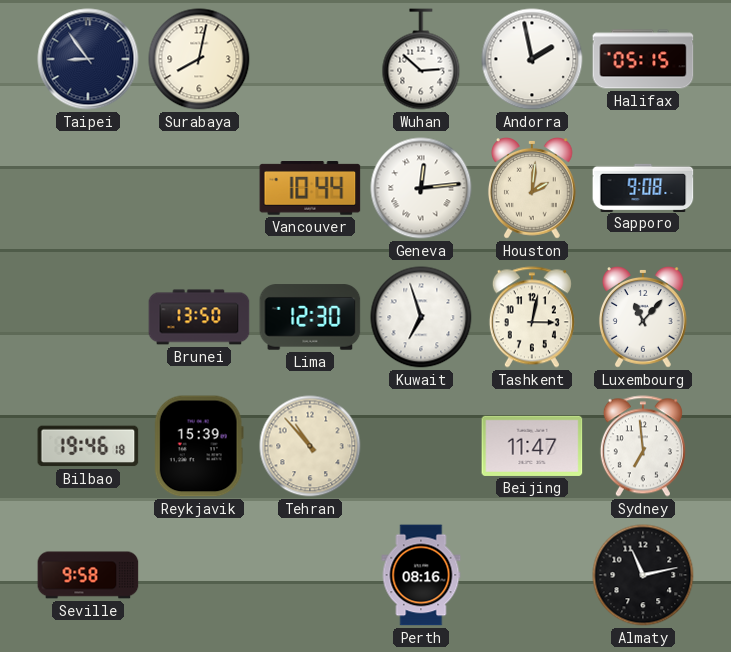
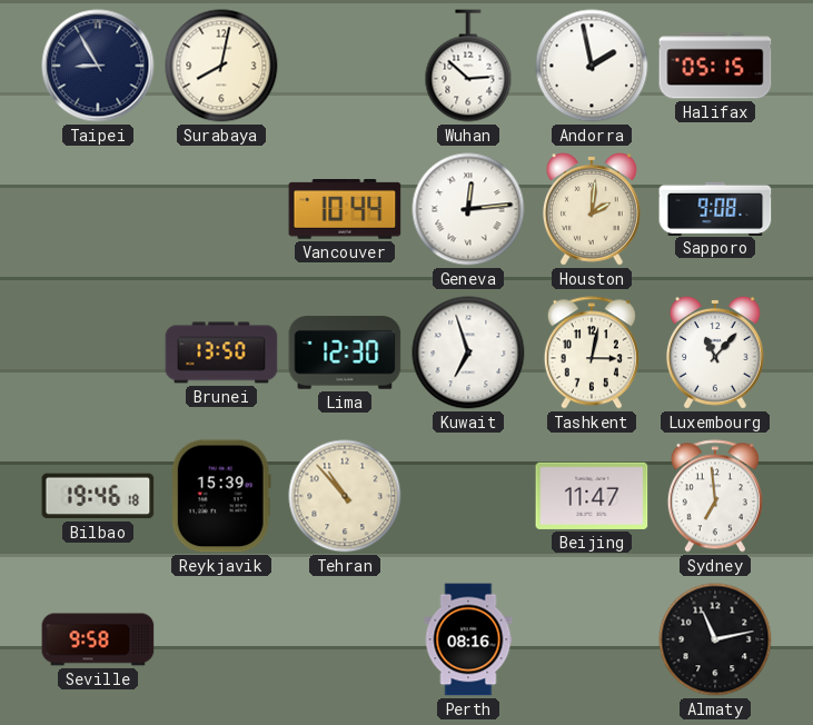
Taipei: 8:54 -> 8:55
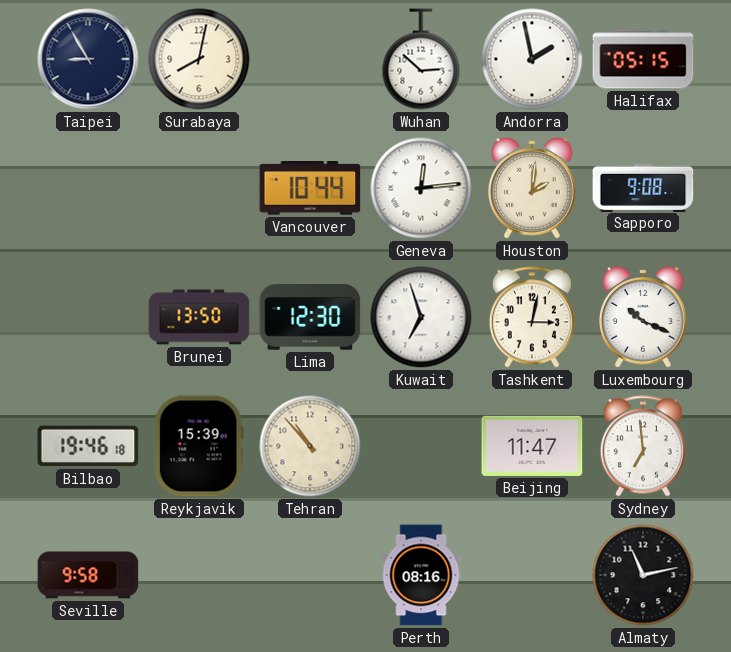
Luxembourg: 11:07 -> 10:19
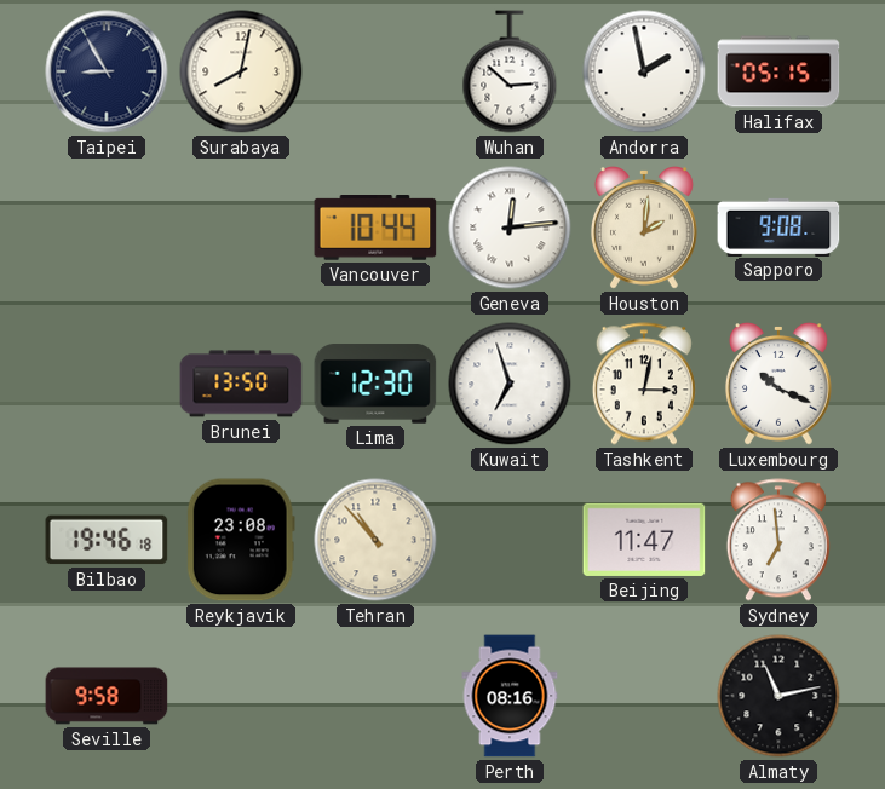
Reykjavik: 15:39 -> 23:08
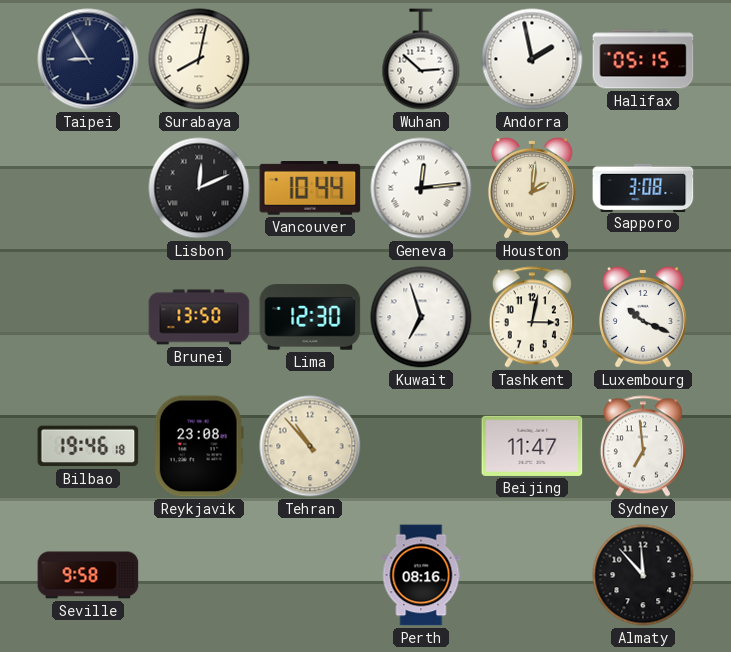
Lisbon: none -> 12:11
Sapporo: 9:08 -> 3:08
Almaty: 11:13 -> 11:53
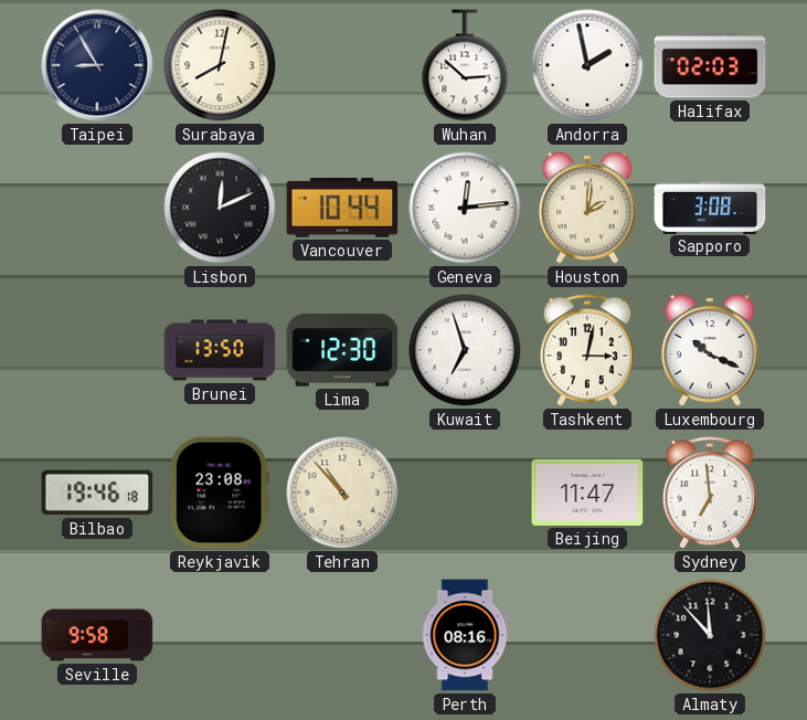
Halifax: 05:15 -> 02:03
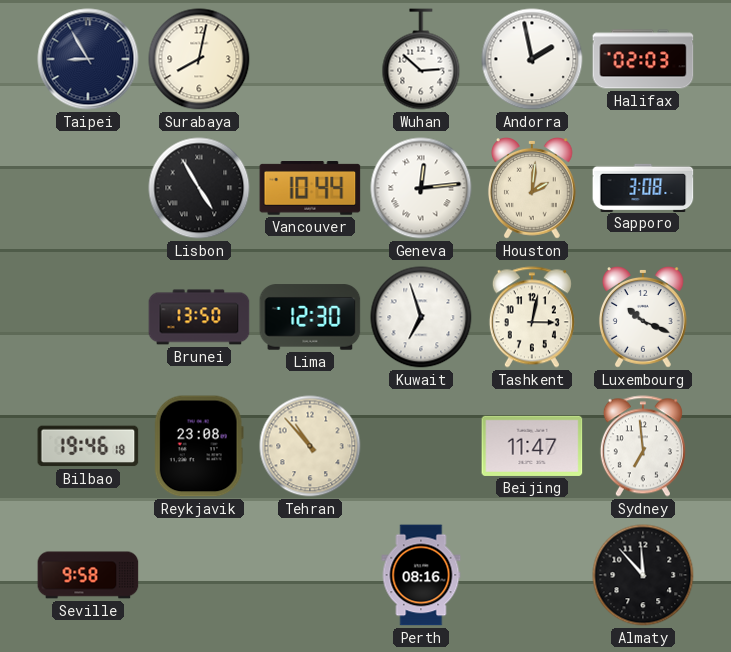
Lisbon: 12:11 -> 4:55
